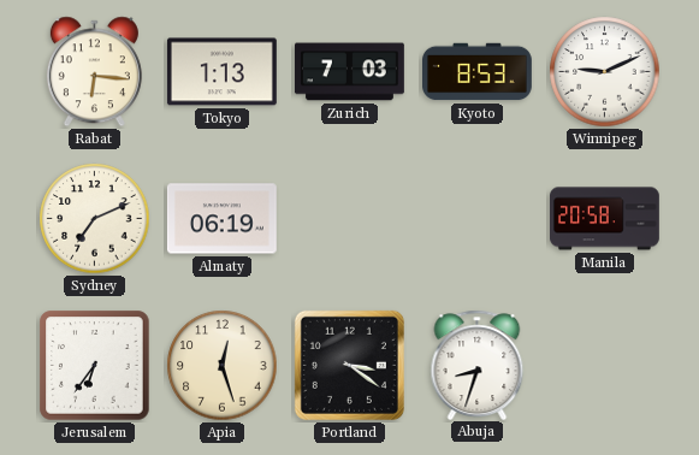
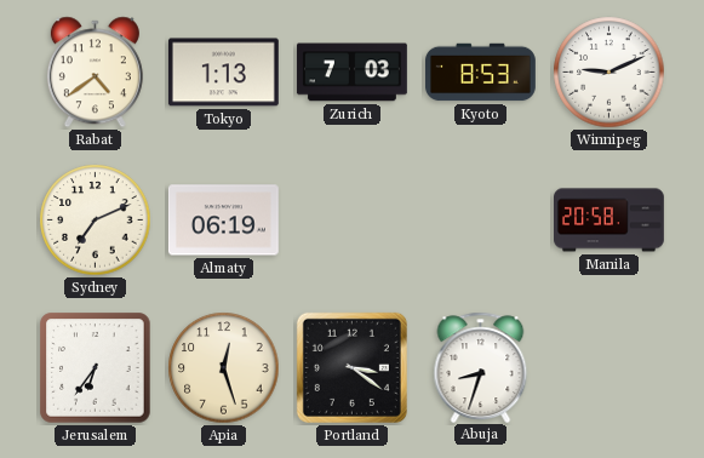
Rabat: 6:16 -> 4:39
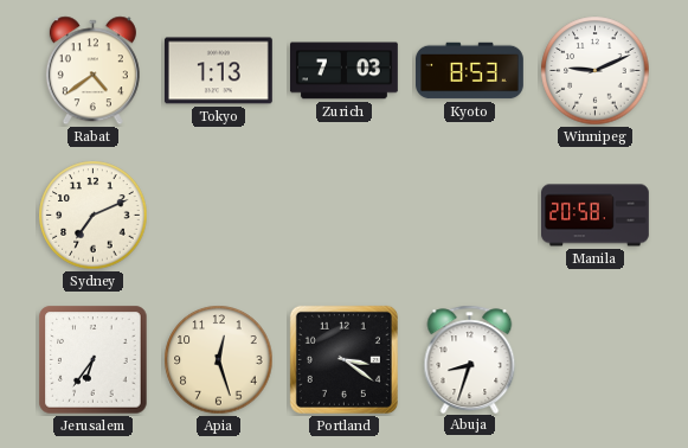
Almaty: 06:19 -> none
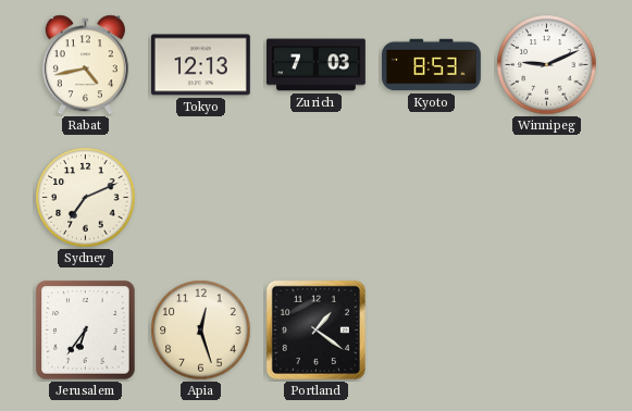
Rabat: 4:39 -> 4:43
Tokyo: 1:13 -> 12:13
Manila: 20:58 -> none
Portland: 3:21 -> 1:21
Abuja: 8:33 -> none
